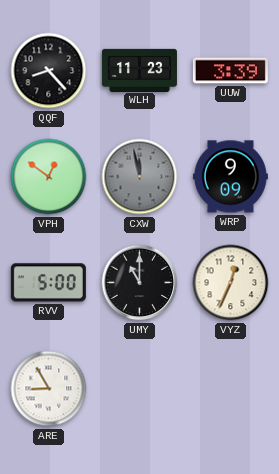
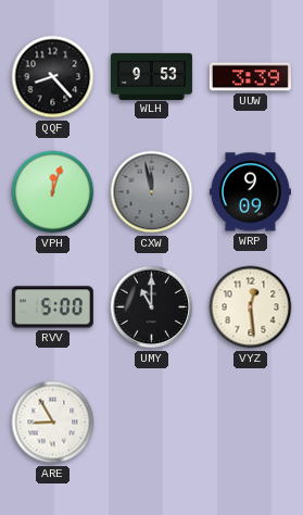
WLH: 11:23 -> 9:53
VPH: 12:51 -> 12:03
VYZ: 12:34 -> 12:29
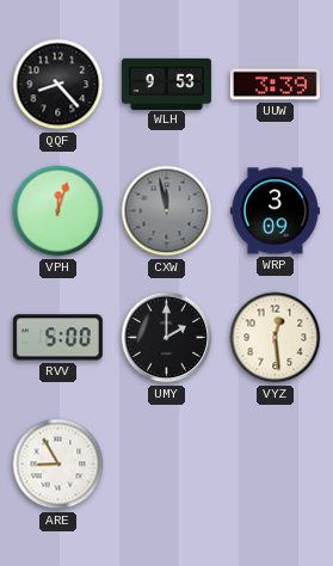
WRP: 9:09 -> 3:09
UMY: 11:00 -> 2:00
